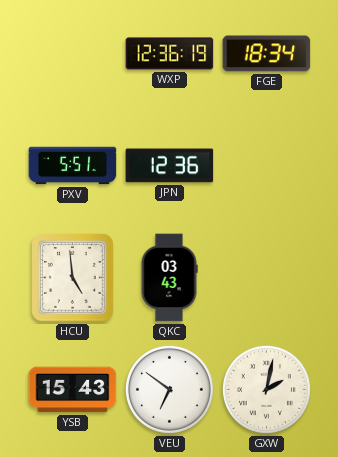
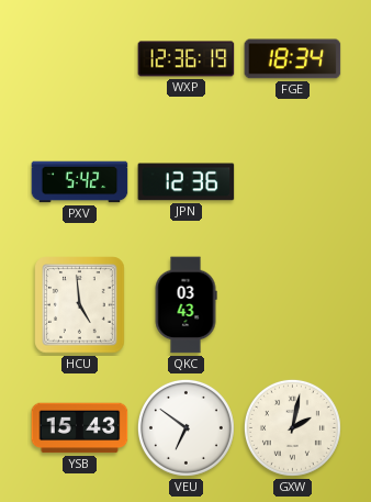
PXV: 5:51 -> 5:42
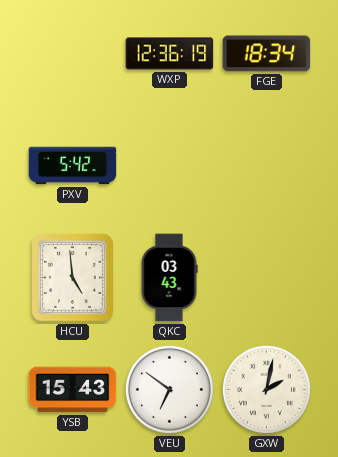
JPN: 12:36 -> none
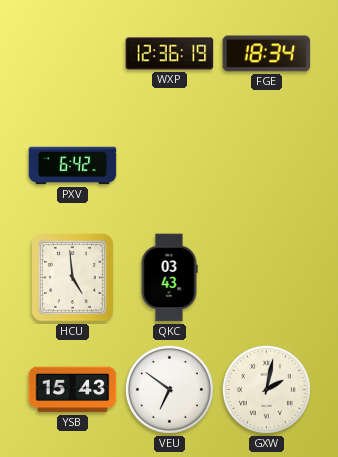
PXV: 5:42 -> 6:42
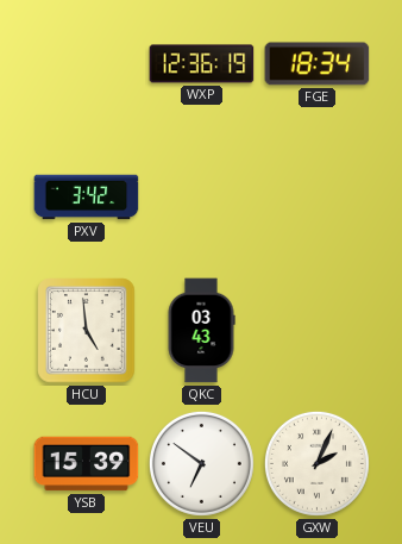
PXV: 6:42 -> 3:42
YSB: 15:43 -> 15:39
GXW: 2:02 -> 2:04
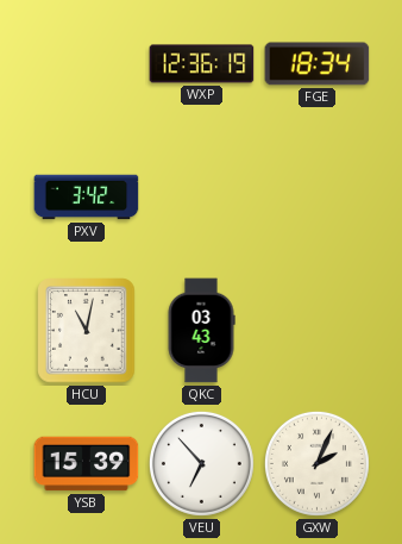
HCU: 4:59 -> 11:02
VEU: 6:51 -> 6:53
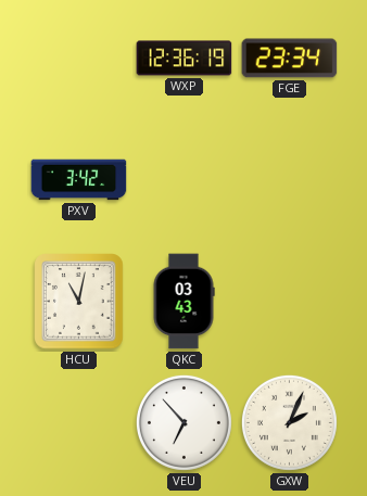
FGE: 18:34 -> 23:34
YSB: 15:39 -> none
